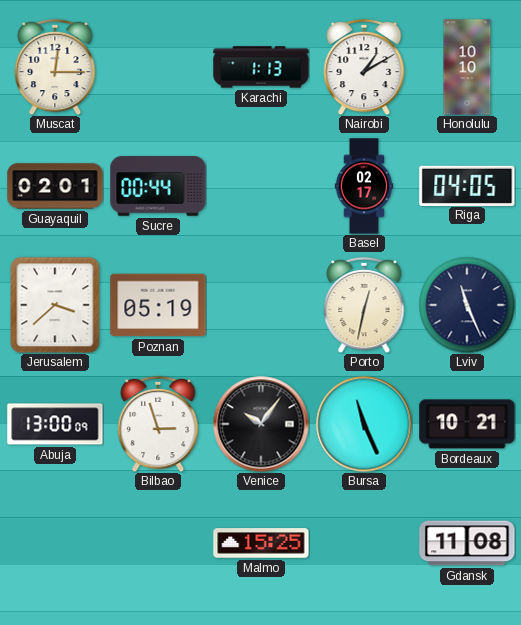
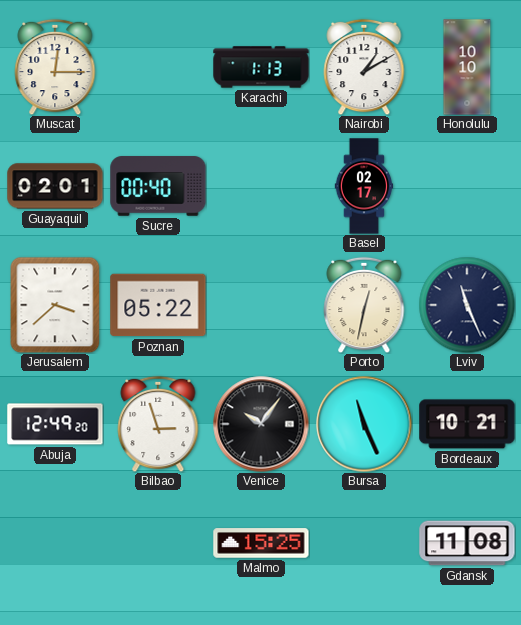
Sucre: 00:44 -> 00:40
Riga: 04:05 -> none
Poznan: 05:19 -> 05:22
Abuja: 13:00 -> 12:49
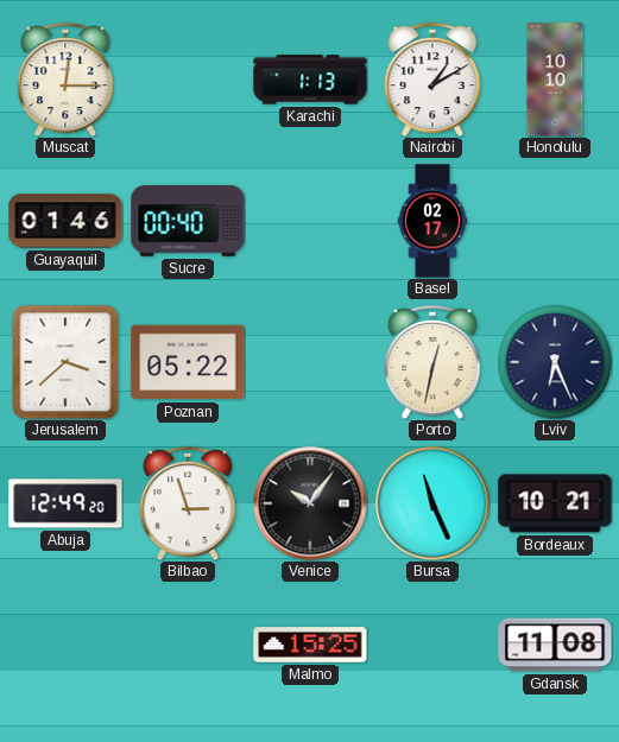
Guayaquil: 02:01 -> 01:46
Lviv: 11:26 -> 6:26
